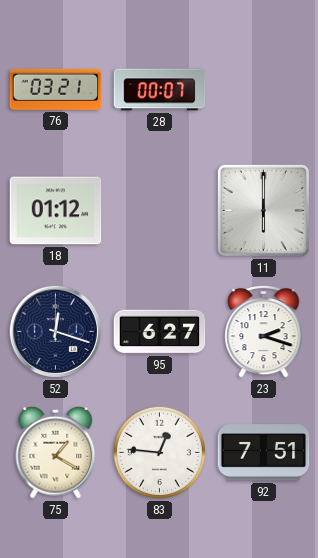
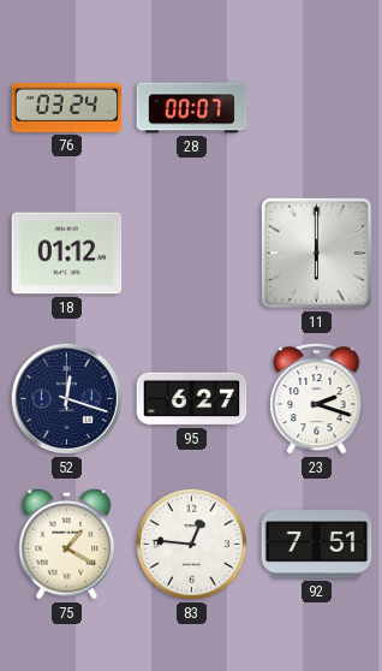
76: 03:21 -> 03:24
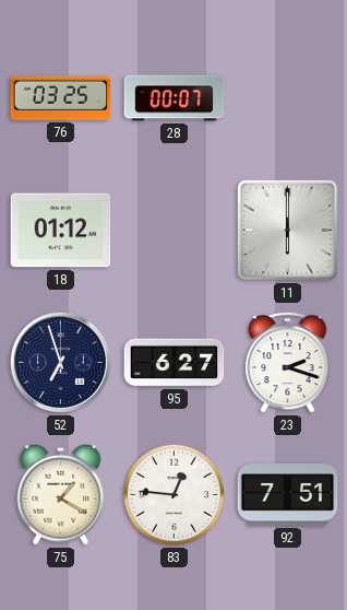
76: 03:24 -> 03:25
52: 12:18 -> 6:57
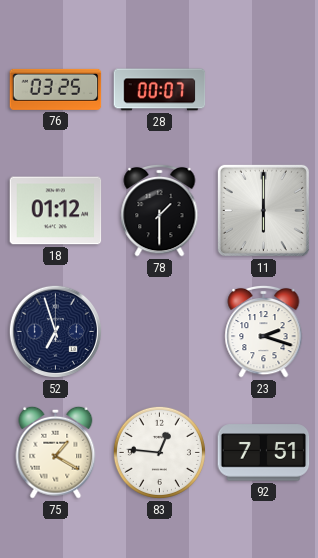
78: none -> 1:30
95: 6:27 -> none
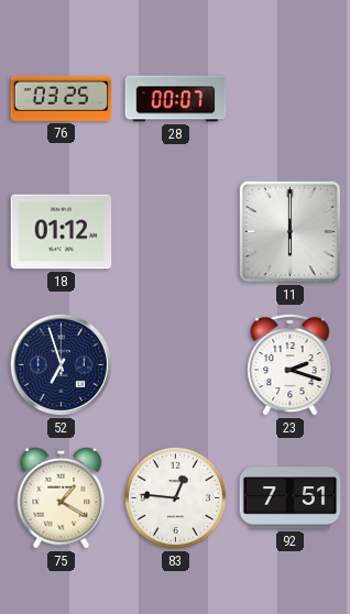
78: 1:30 -> none
